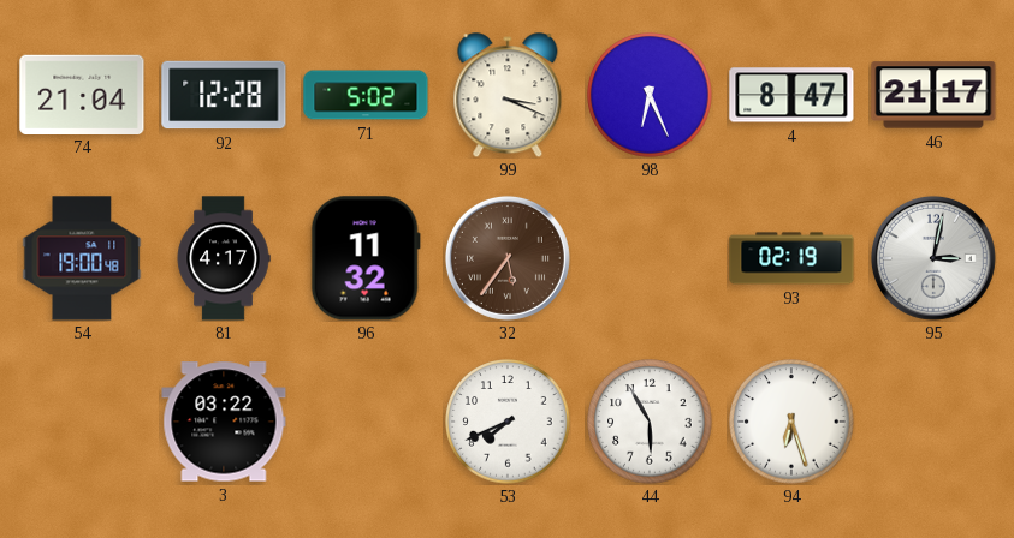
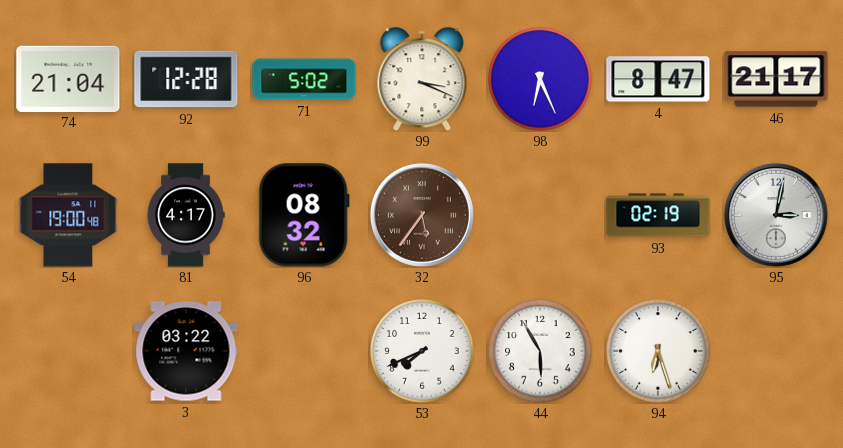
96: 11:32 -> 08:32
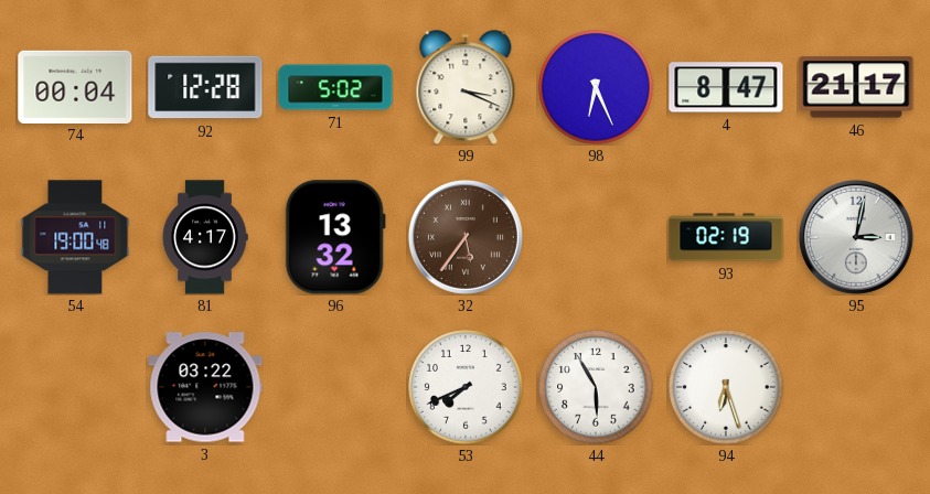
74: 21:04 -> 00:04
96: 08:32 -> 13:32
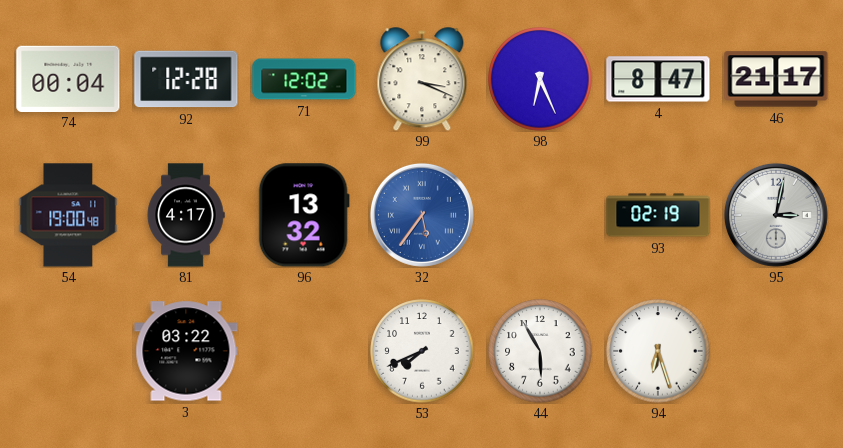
71: 5:02 -> 12:02
32 dial: brown -> blue
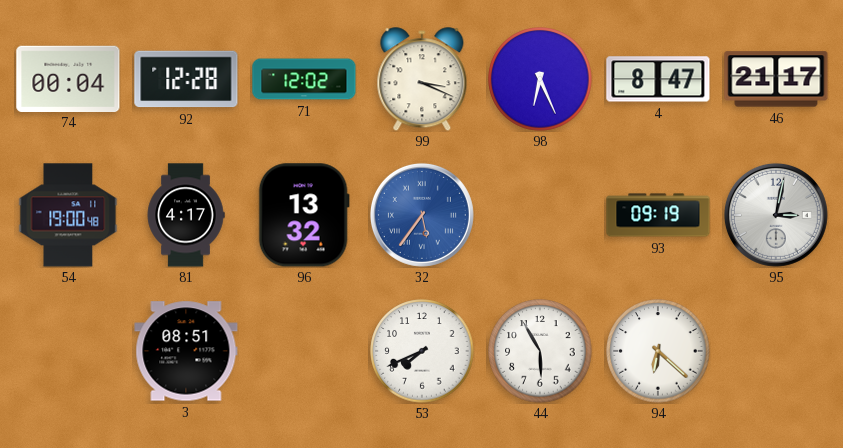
93: 02:19 -> 09:19
3: 03:22 -> 08:51
94: 6:27 -> 6:22
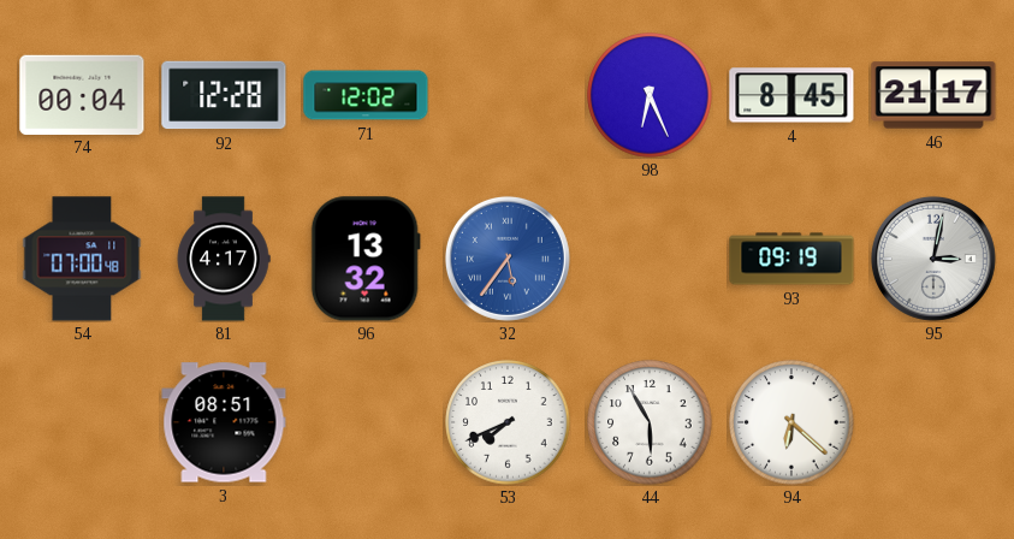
99: 3:19 -> none
4: 8:47 -> 8:45
54: 19:00 -> 07:00
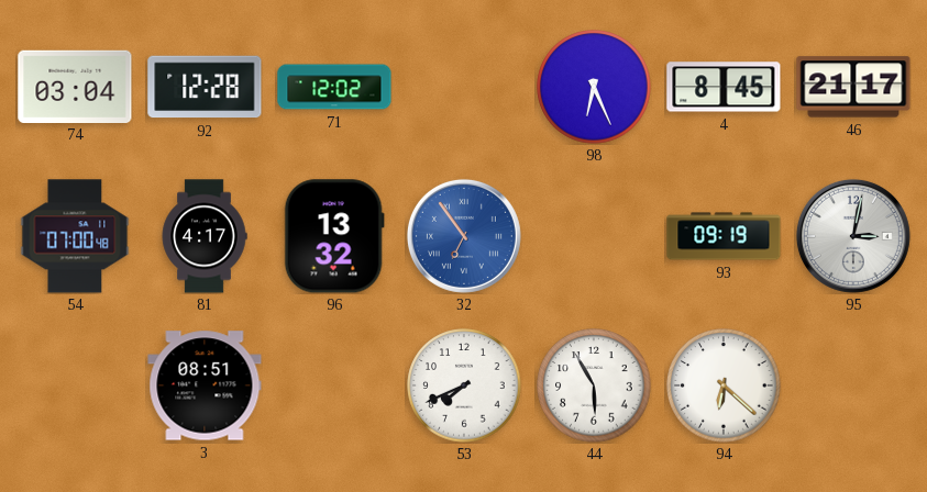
74: 00:04 -> 03:04
32: 5:36 -> 6:54
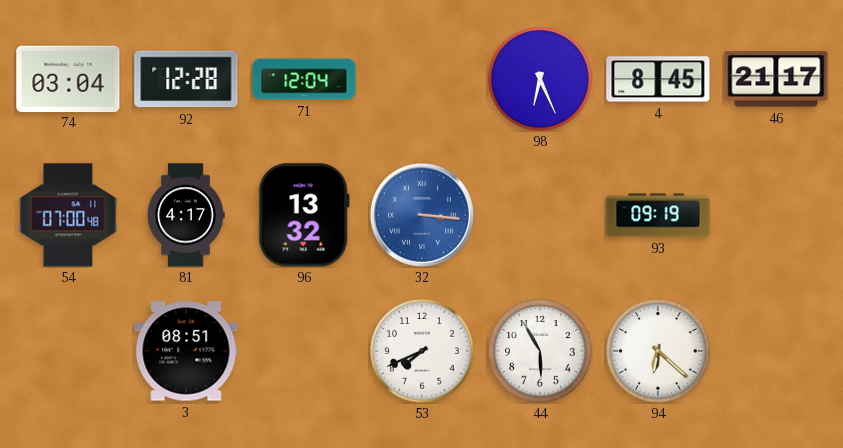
71: 12:02 -> 12:04
32: 6:54 -> 3:16
95: 3:02 -> none
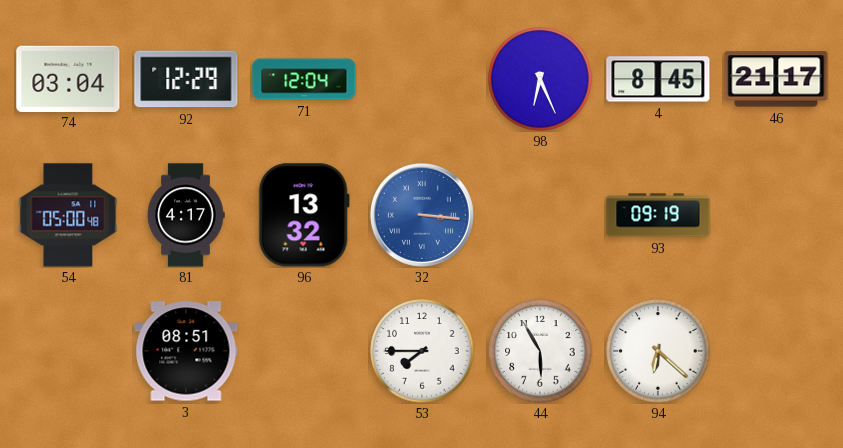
92: 12:28 -> 12:29
54: 07:00 -> 05:00
53: 7:41 -> 7:45
